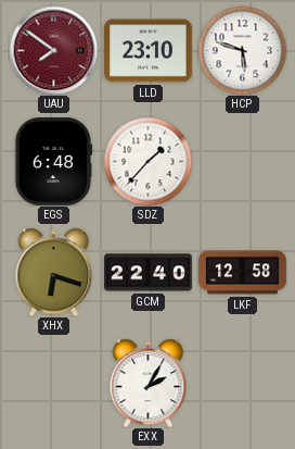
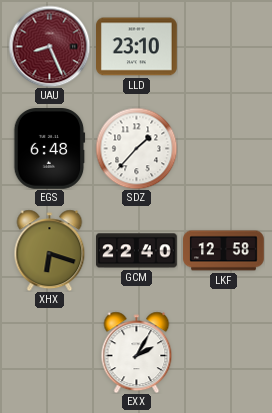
UAU: 7:51 -> 8:26
HCP: 5:48 -> none
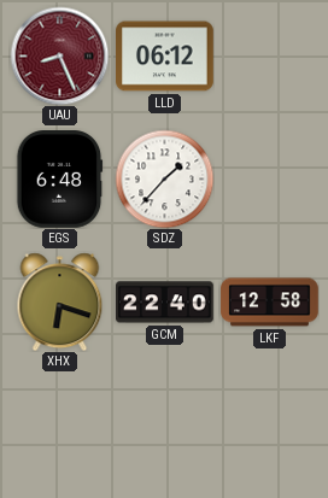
LLD: 23:10 -> 06:12
EXX: 2:05 -> none
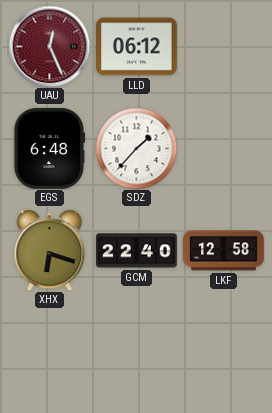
UAU: 8:26 -> 12:26
